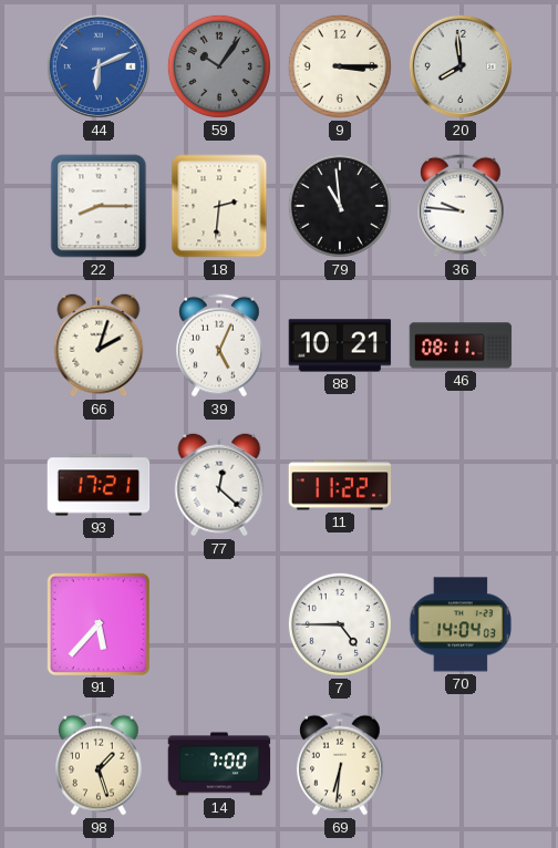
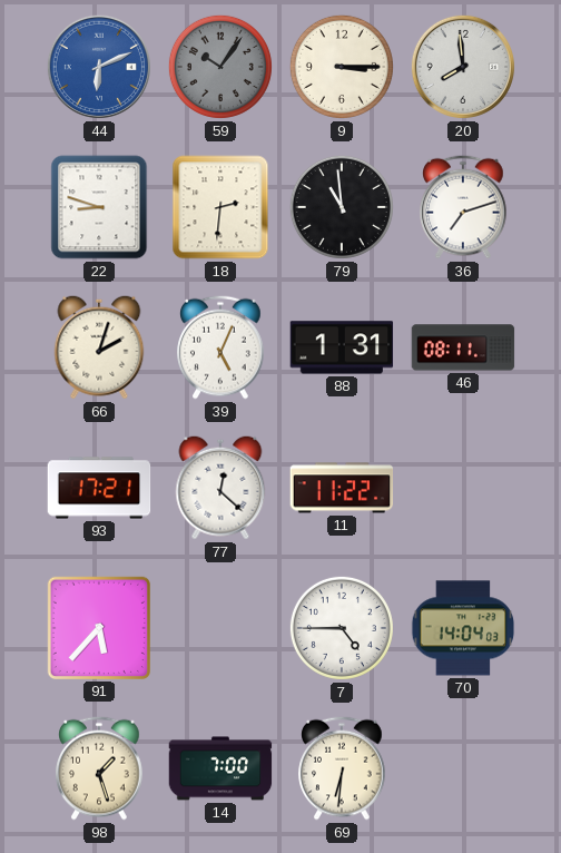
22: 8:15 -> 8:48
36: 9:46 -> 7:12
88: 10:21 -> 1:31
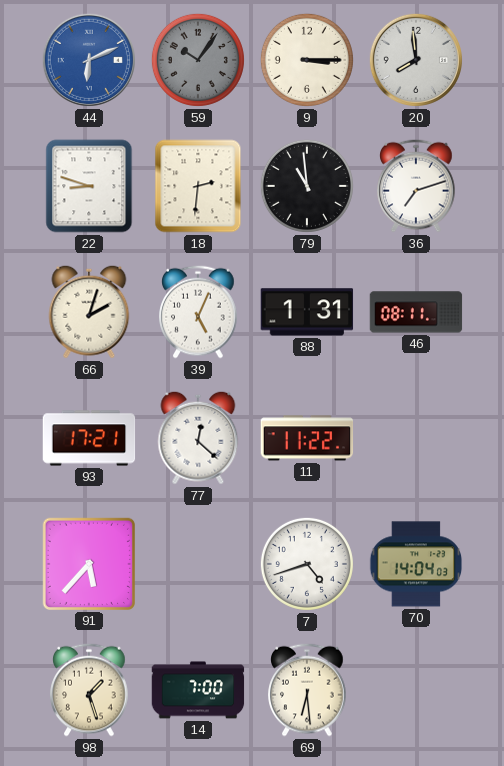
7: 4:45 -> 4:42
69: 6:31 -> 6:29
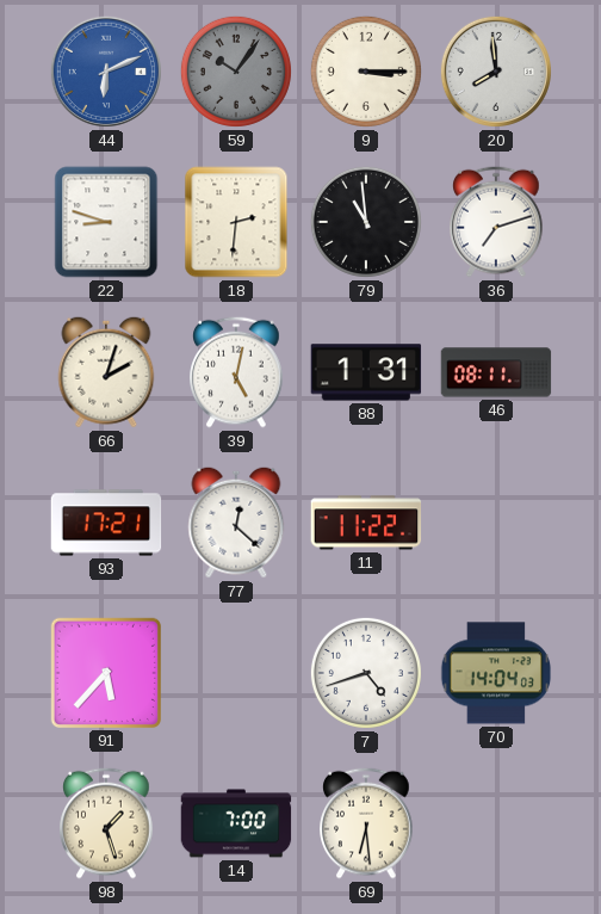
39: 5:04 -> 5:02
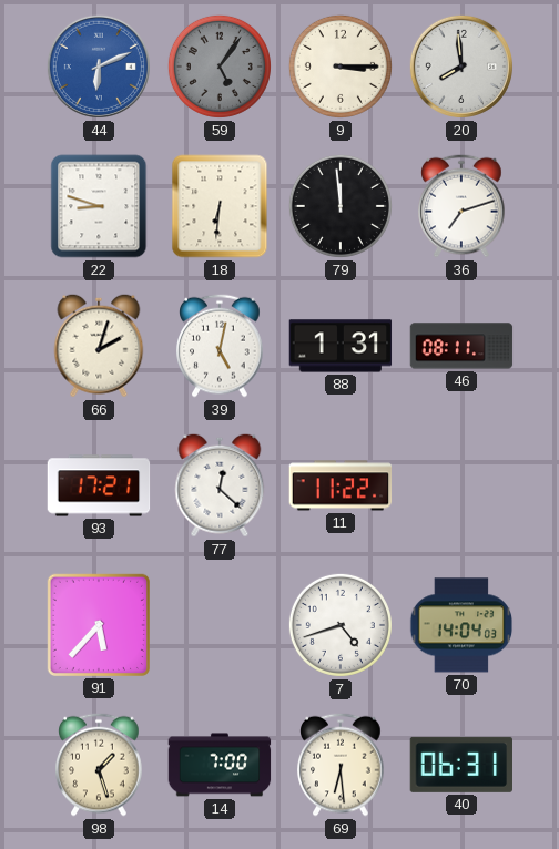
59: 10:06 -> 5:06
18: 2:31 -> 6:31
79: 10:59 -> 11:59
40: none -> 06:31
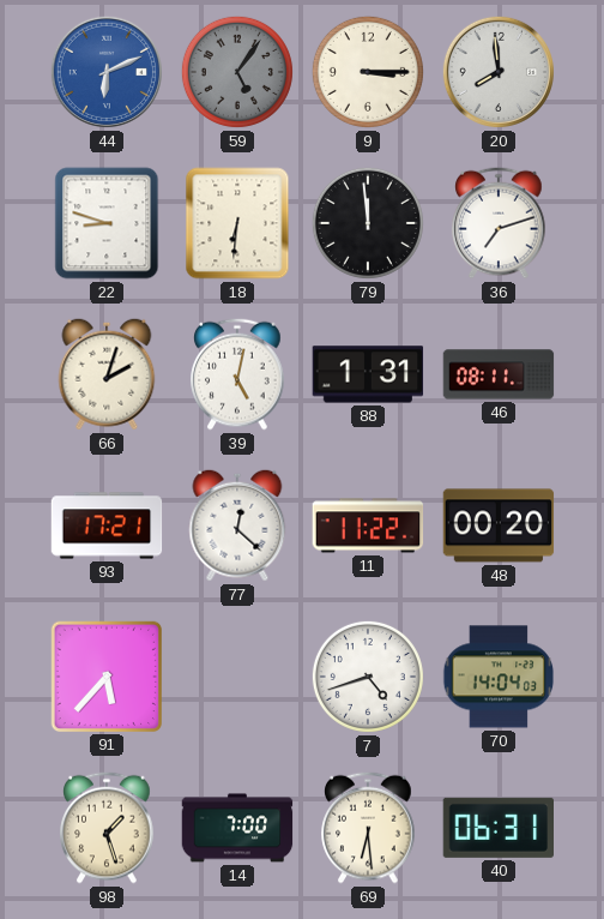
48: none -> 00:20
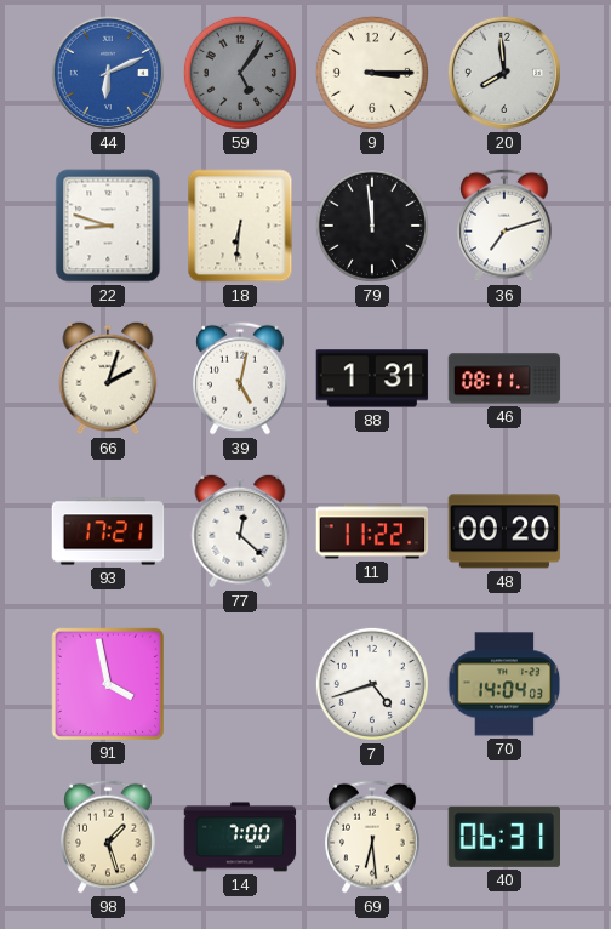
91: 5:37 -> 3:58
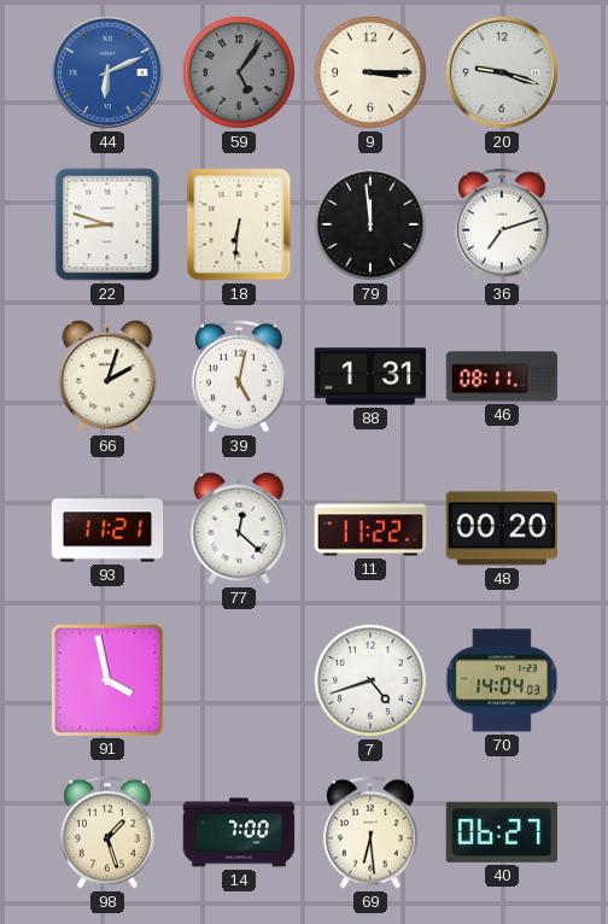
20: 7:59 -> 9:18
93: 17:21 -> 11:21
40: 06:31 -> 06:27
